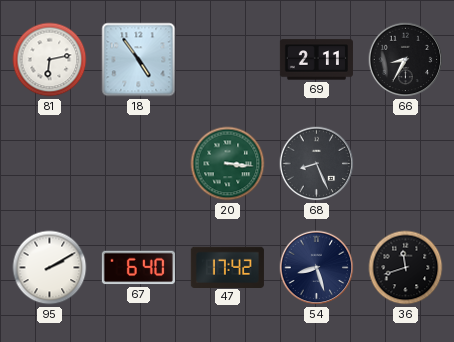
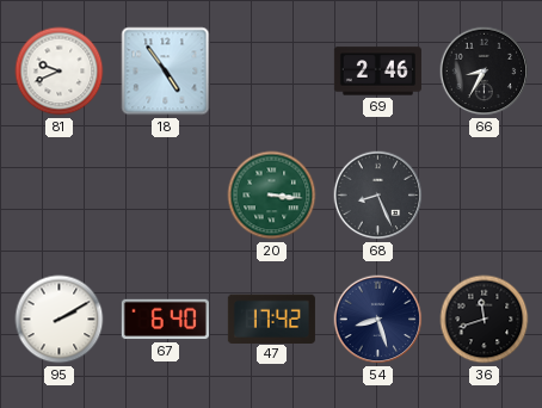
81: 6:13 -> 9:41
69: 2:11 -> 2:46
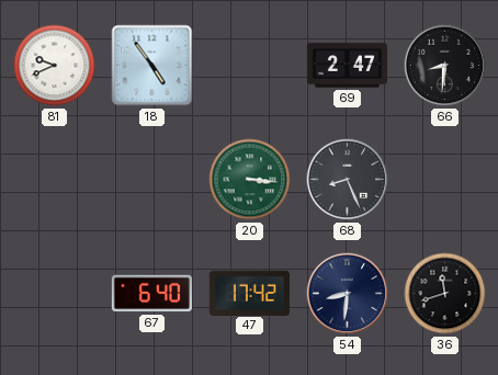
69: 2:46 -> 2:47
66: 8:35 -> 8:31
95: 2:10 -> none
54: 8:27 -> 8:31
